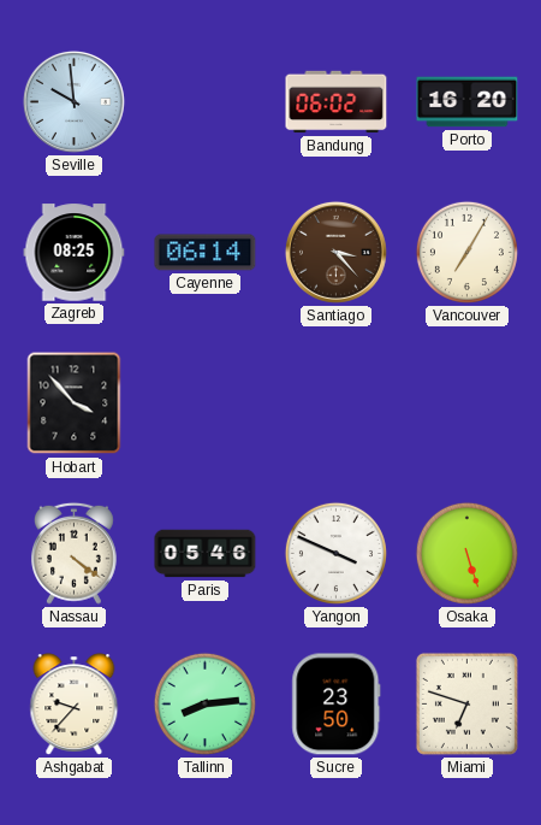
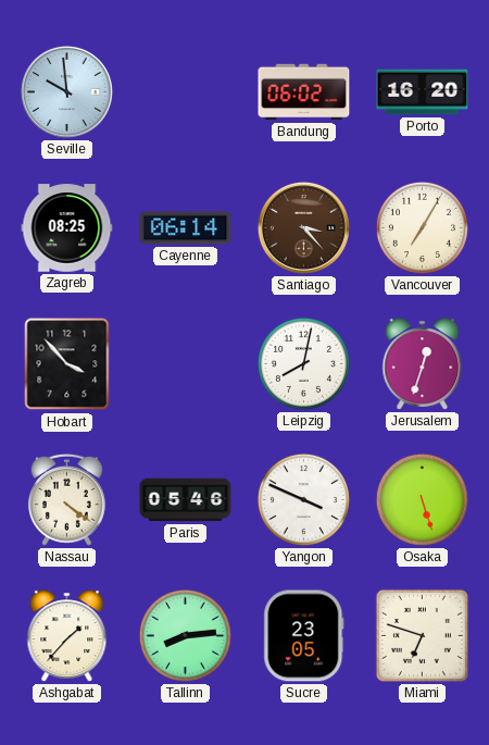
Leipzig: none -> 8:02
Jerusalem: none -> 12:33
Ashgabat: 9:37 -> 1:37
Sucre: 23:50 -> 23:05
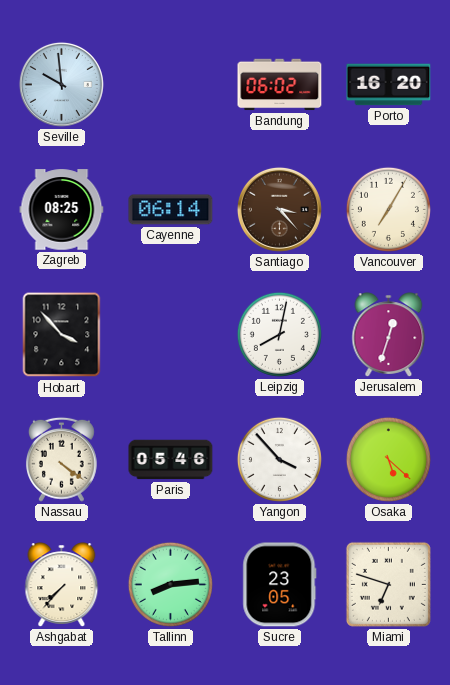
Yangon: 3:49 -> 3:53
Osaka: 5:27 -> 5:22
Ashgabat: 1:37 -> 7:37
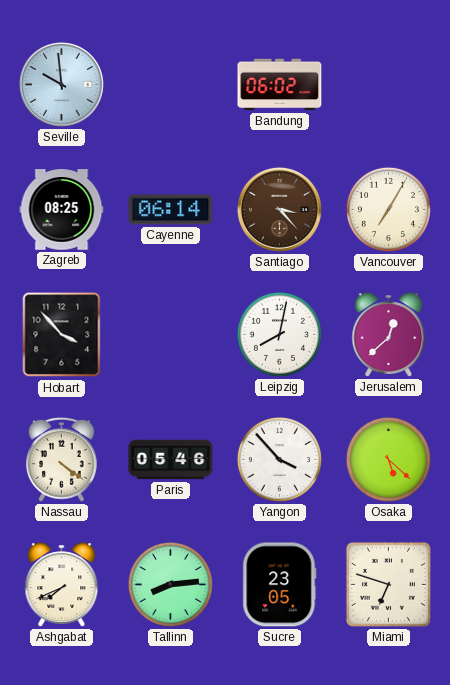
Porto: 16:20 -> none
Jerusalem: 12:33 -> 12:38
Ashgabat: 7:37 -> 7:41
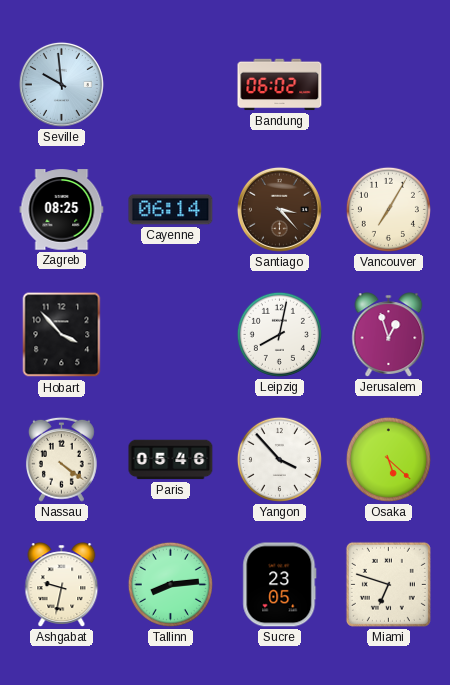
Jerusalem: 12:38 -> 12:57
Ashgabat: 7:41 -> 9:32
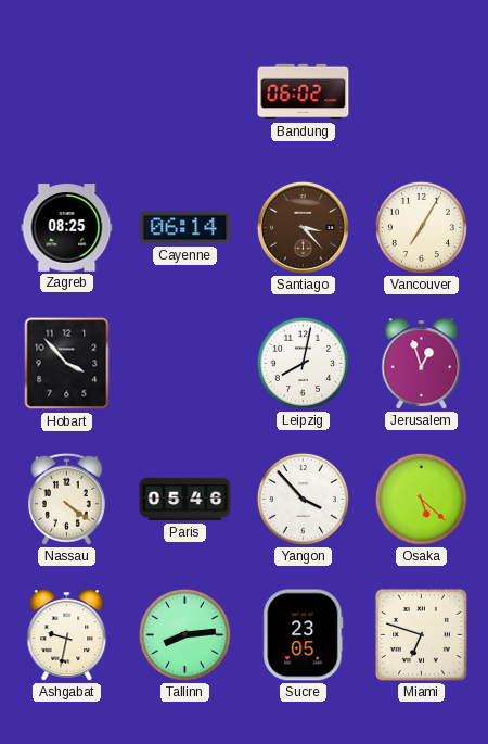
Seville: 9:59 -> none
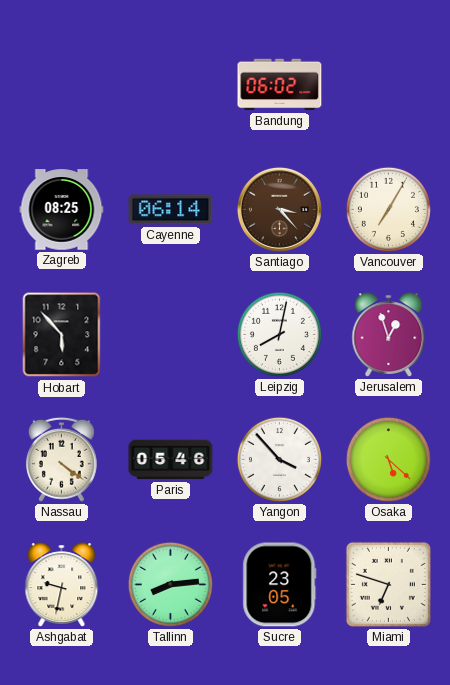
Hobart: 3:53 -> 5:53
